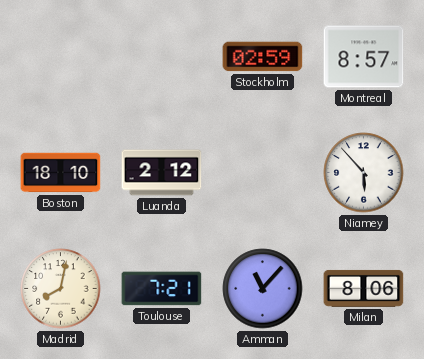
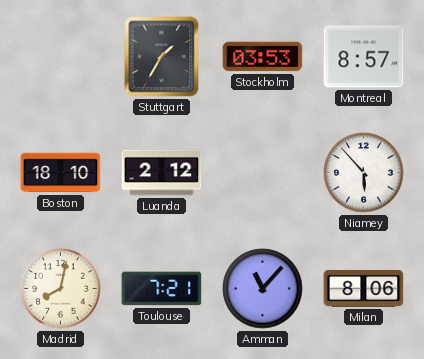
Stuttgart: none -> 1:35
Stockholm: 02:59 -> 03:53
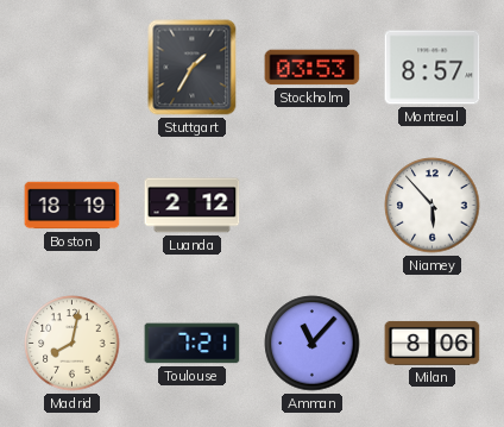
Boston: 18:10 -> 18:19
